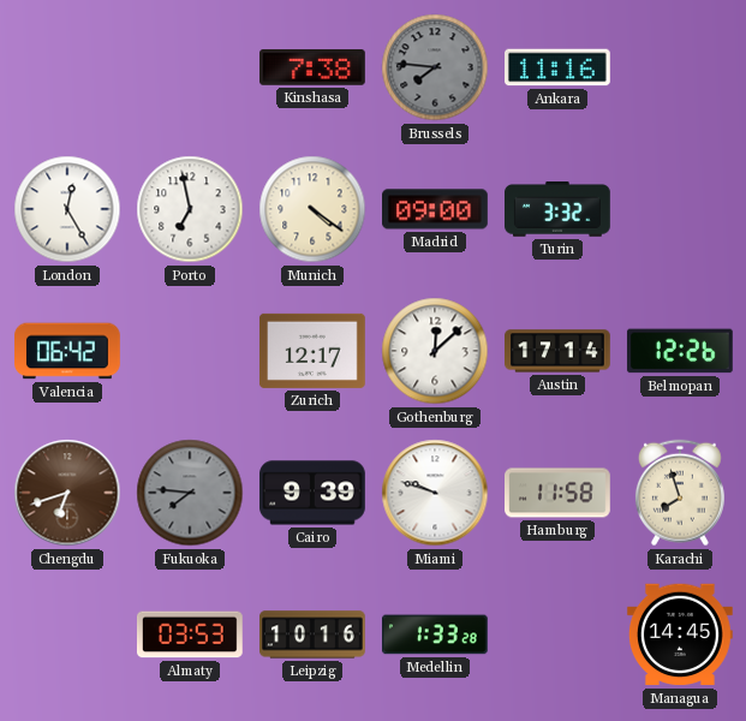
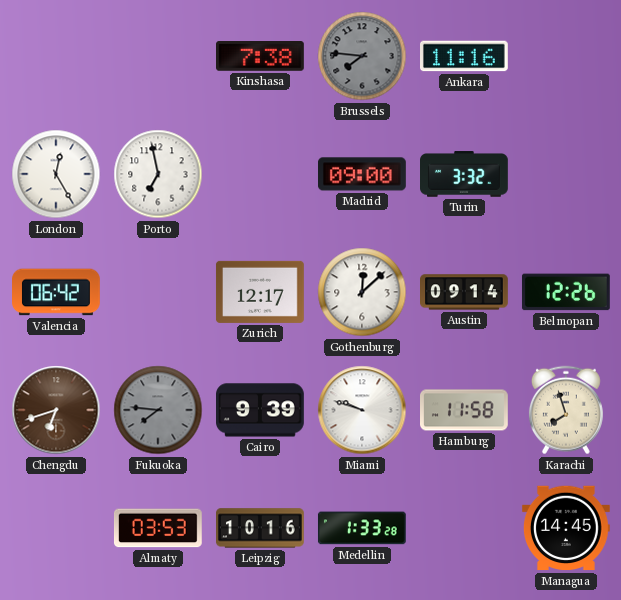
Munich: 4:21 -> none
Austin: 17:14 -> 09:14
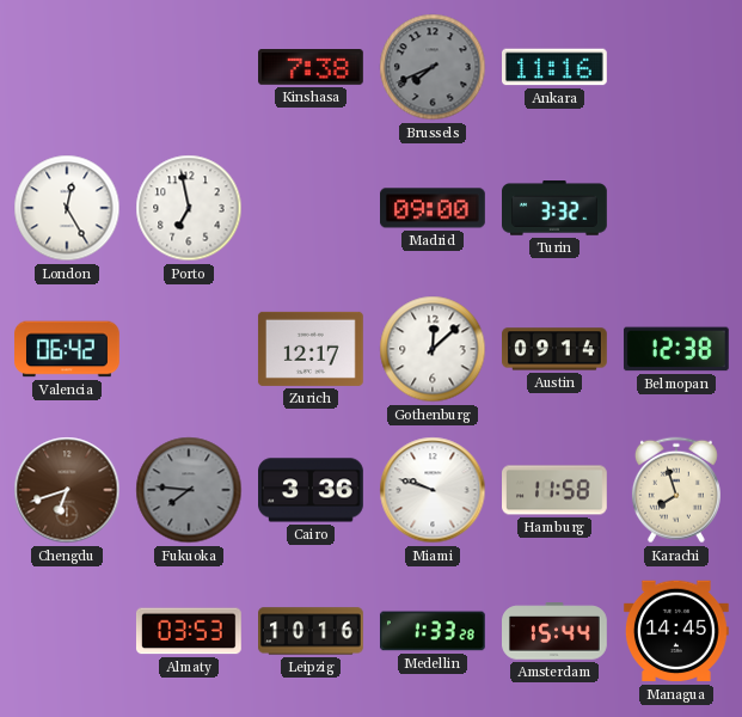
Brussels: 7:46 -> 7:41
Belmopan: 12:26 -> 12:38
Cairo: 9:39 -> 3:36
Amsterdam: none -> 15:44
